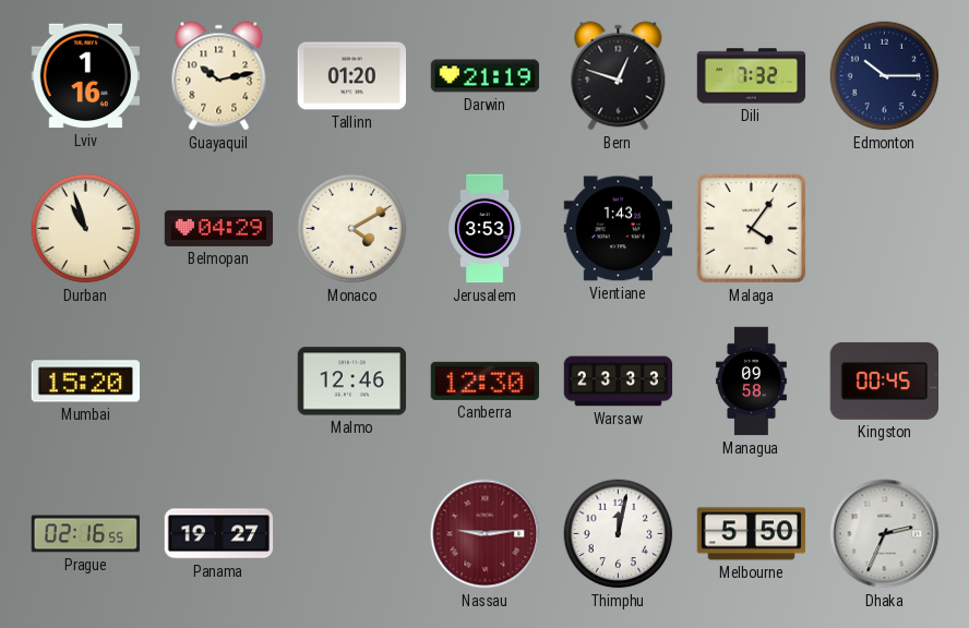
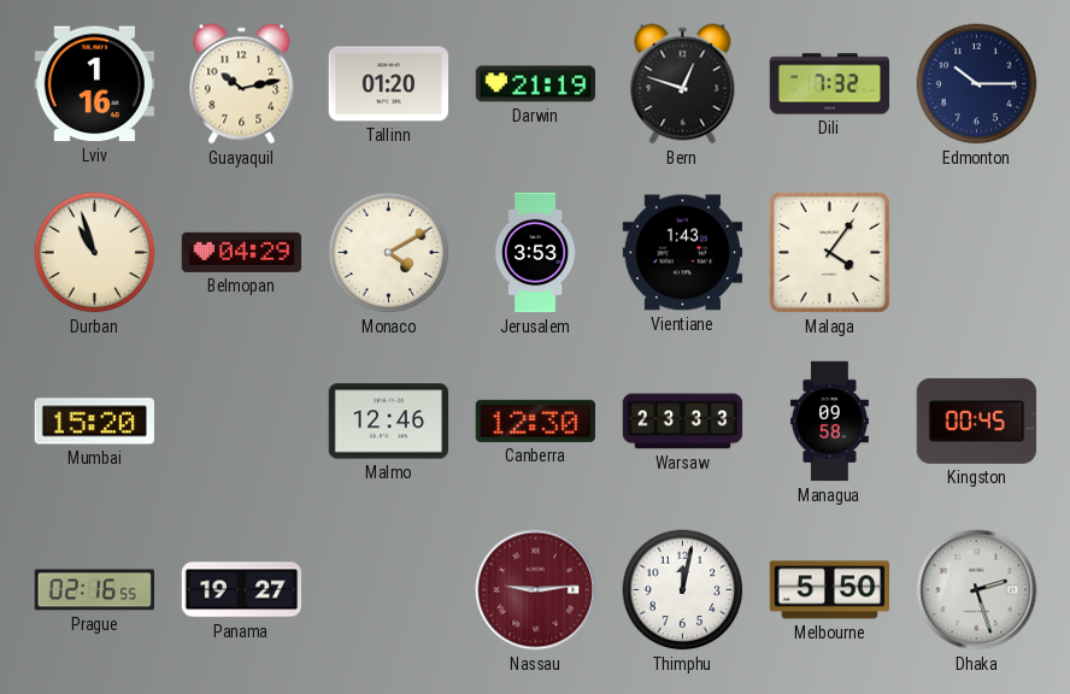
Dhaka: 2:34 -> 2:27
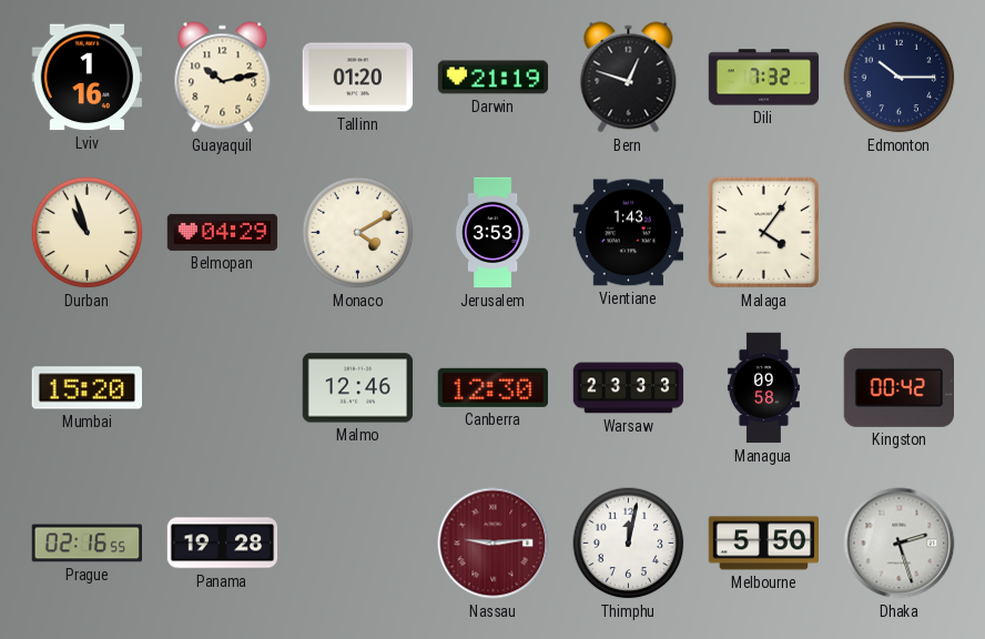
Kingston: 00:45 -> 00:42
Panama: 19:27 -> 19:28
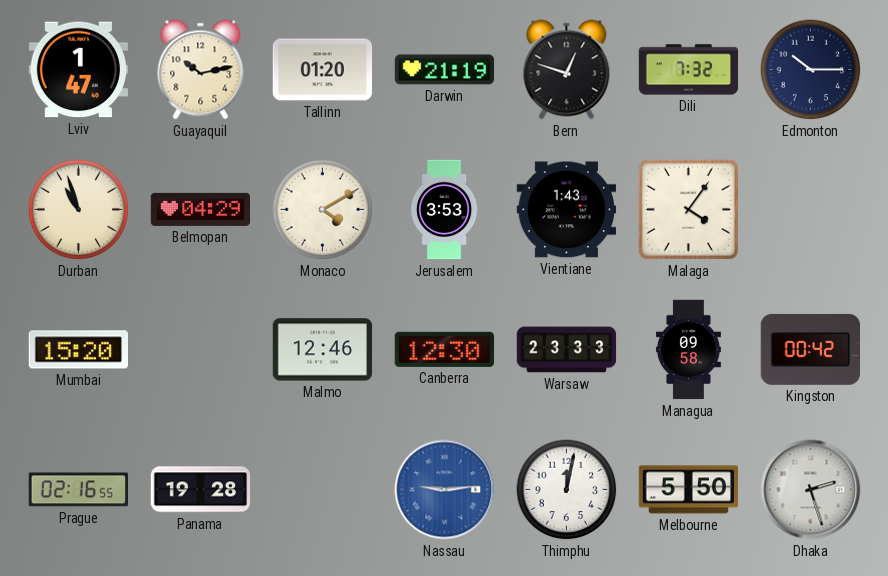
Lviv: 1:16 -> 1:47
Nassau dial: burgundy -> blue
